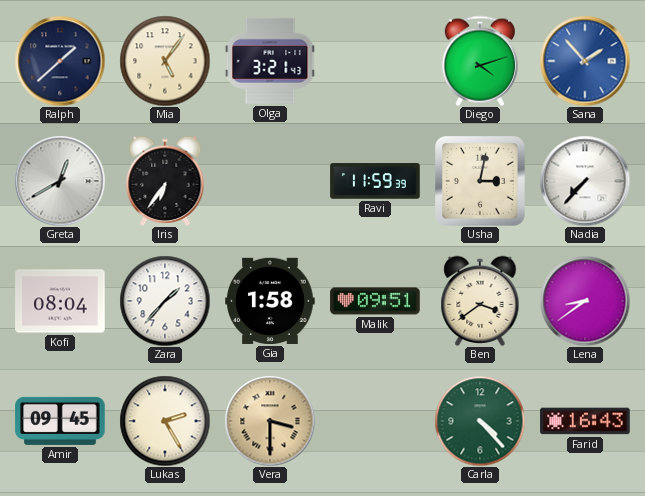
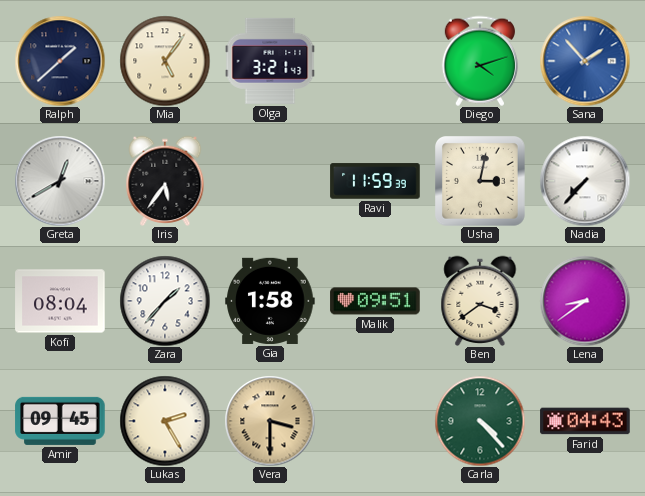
Iris: 6:36 -> 5:36
Farid: 16:43 -> 04:43
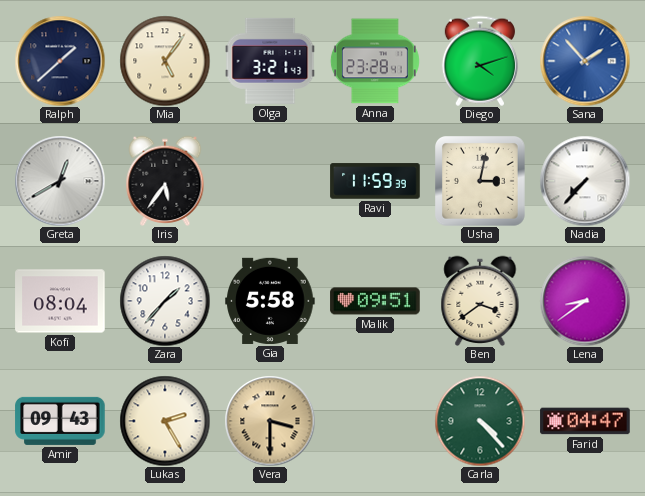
Anna: none -> 23:28
Gia: 1:58 -> 5:58
Amir: 09:45 -> 09:43
Farid: 04:43 -> 04:47
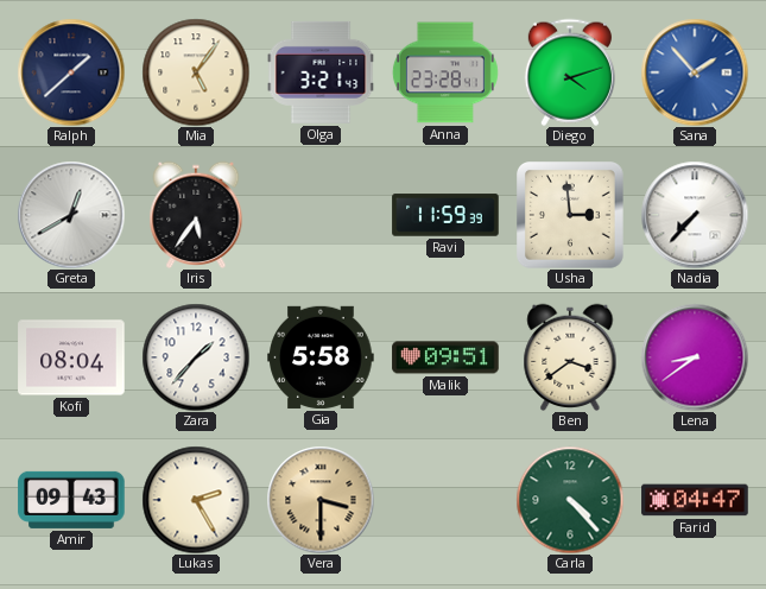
Usha: 3:02 -> 2:59
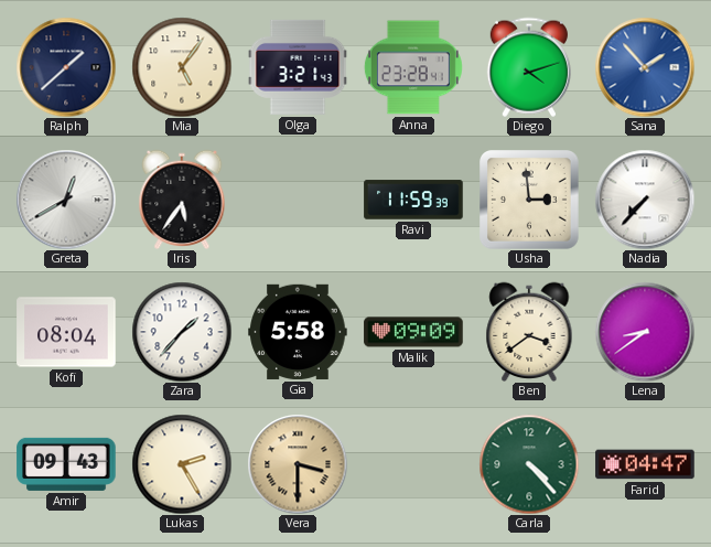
Malik: 09:51 -> 09:09
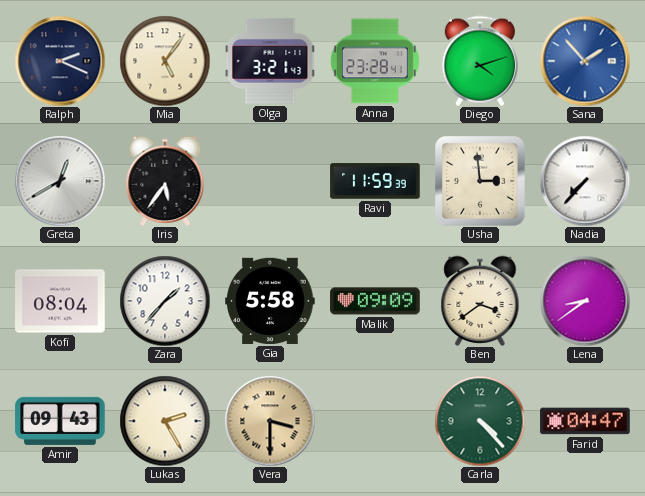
Ralph: 1:38 -> 2:19
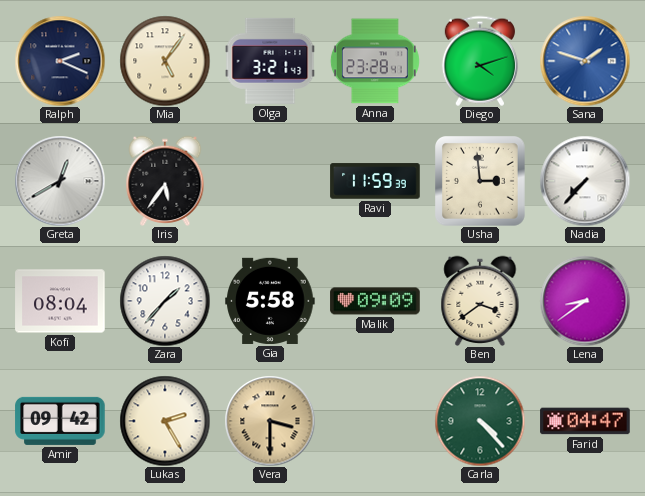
Sana: 1:53 -> 1:48
Amir: 09:43 -> 09:42
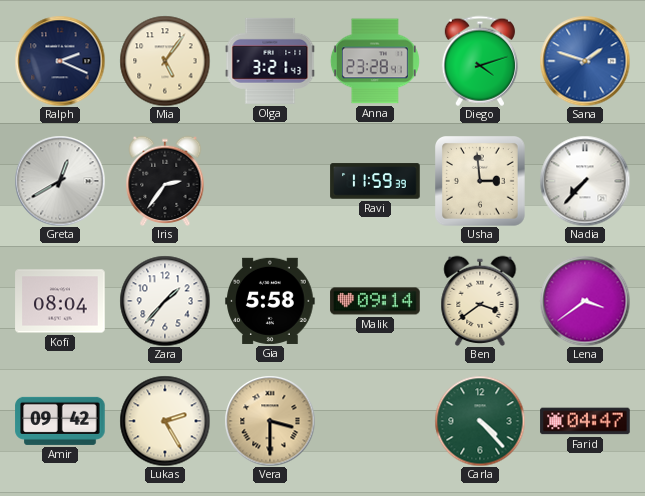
Iris: 5:36 -> 2:36
Malik: 09:09 -> 09:14
Lena: 8:39 -> 3:39
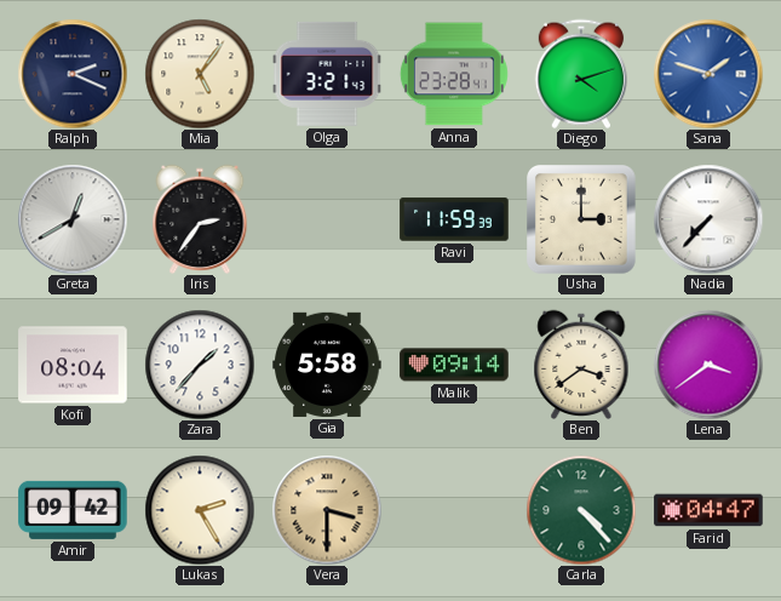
Usha: 2:59 -> 3:00
